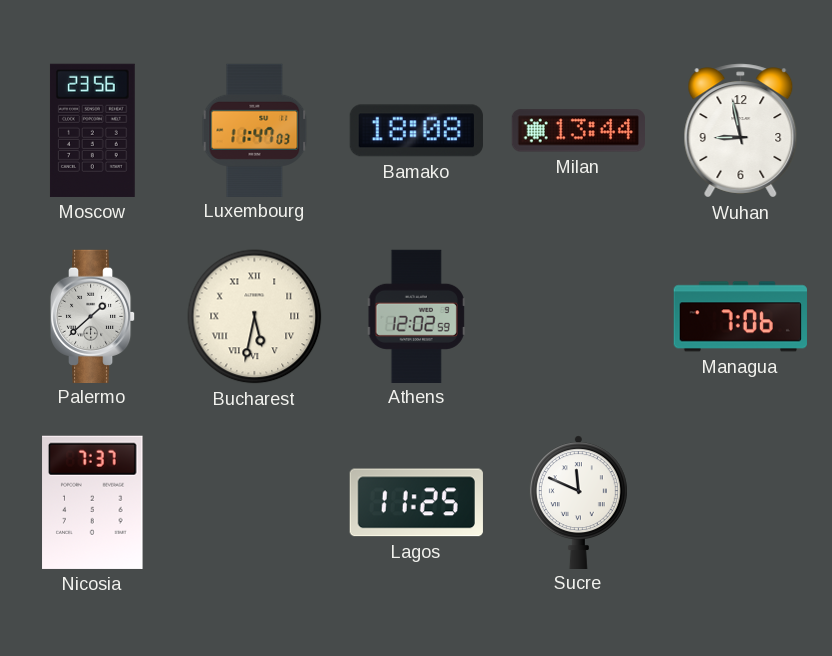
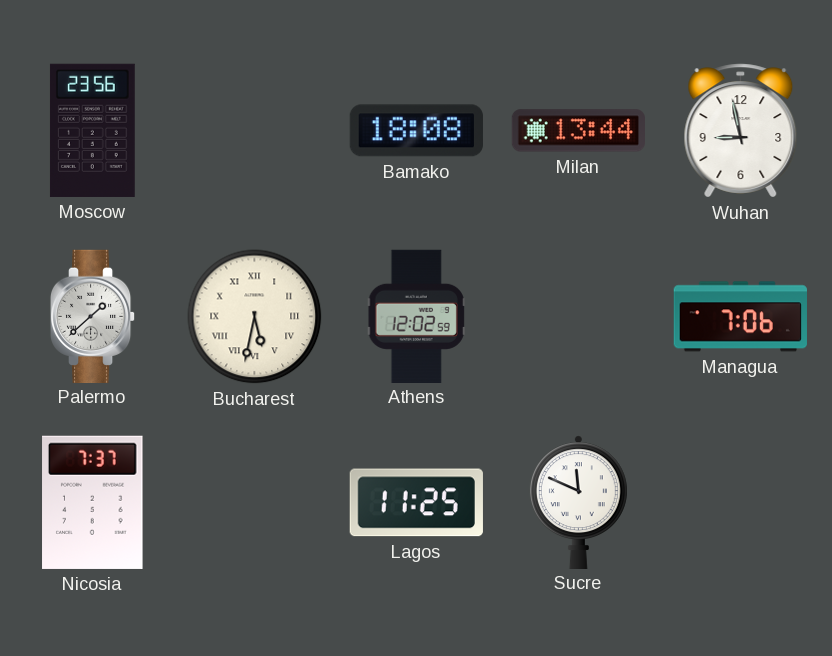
Luxembourg: 11:47 -> none
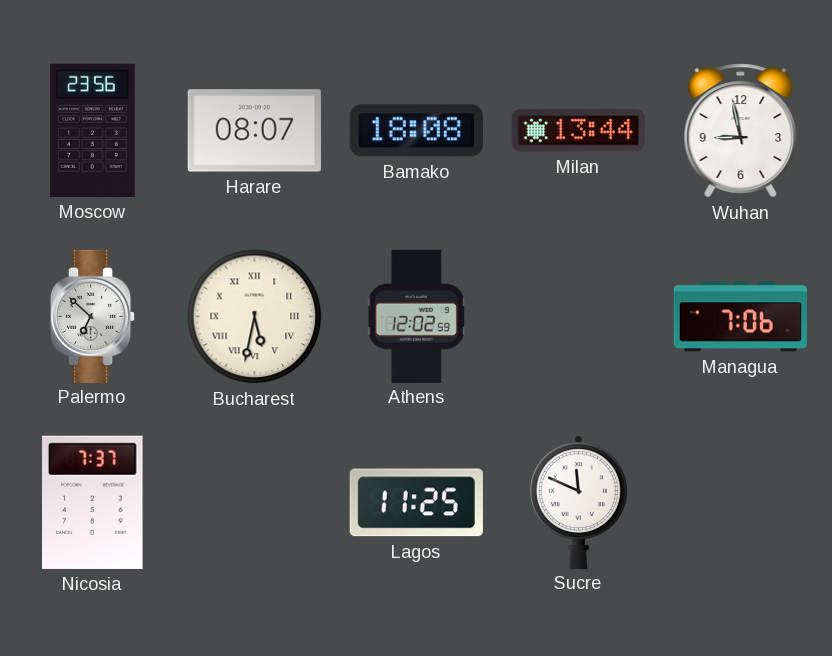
Harare: none -> 08:07
Palermo: 1:38 -> 6:52
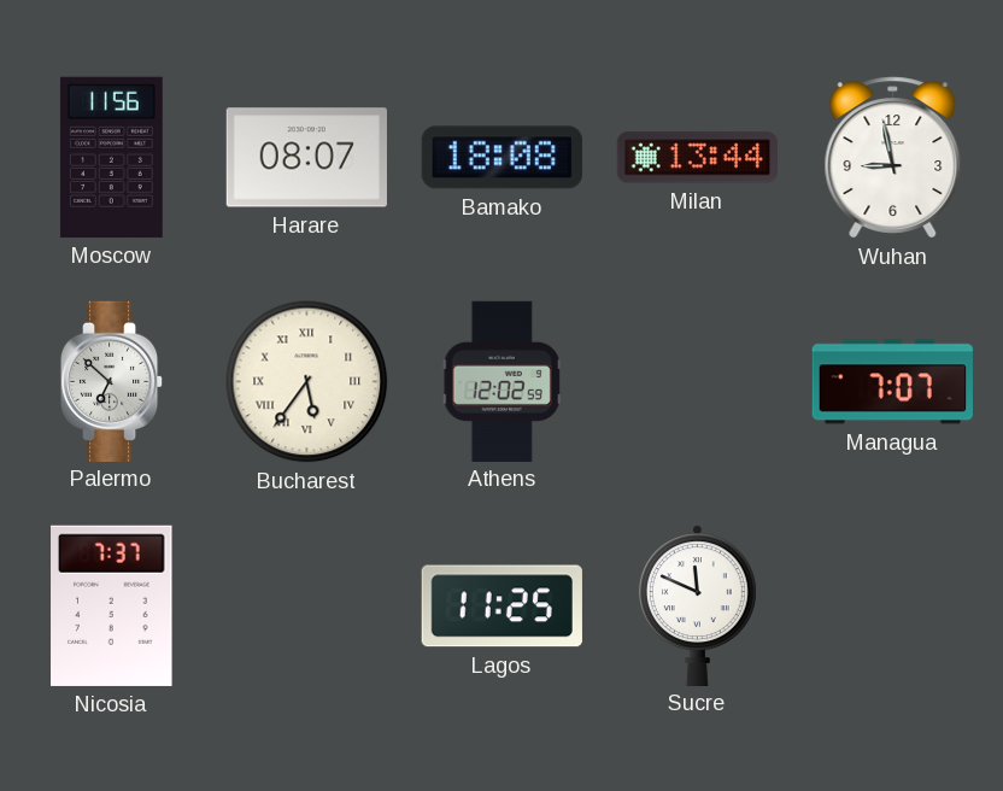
Moscow: 23:56 -> 11:56
Bucharest: 5:32 -> 5:36
Managua: 7:06 -> 7:07
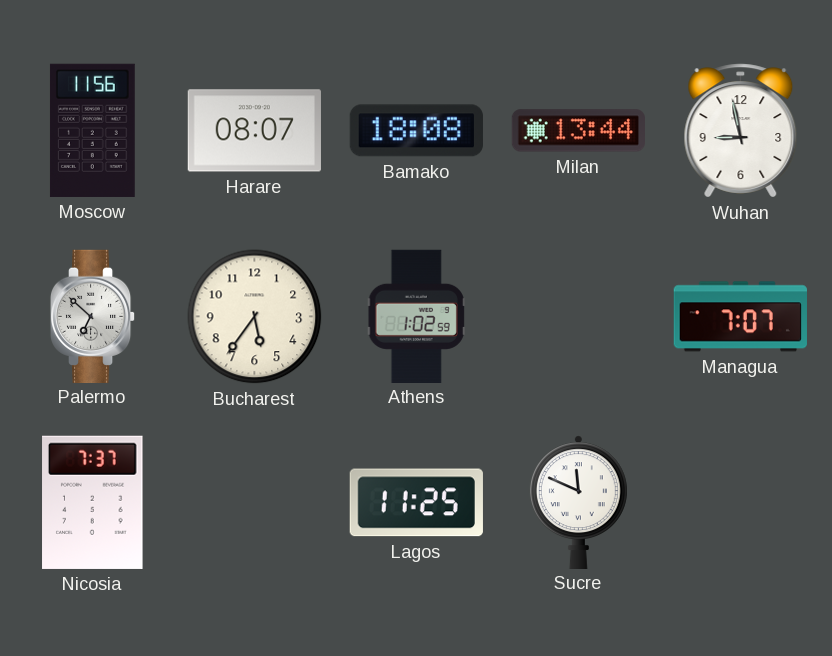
Bucharest numerals: Roman -> Arabic
Athens: 12:02 -> 1:02
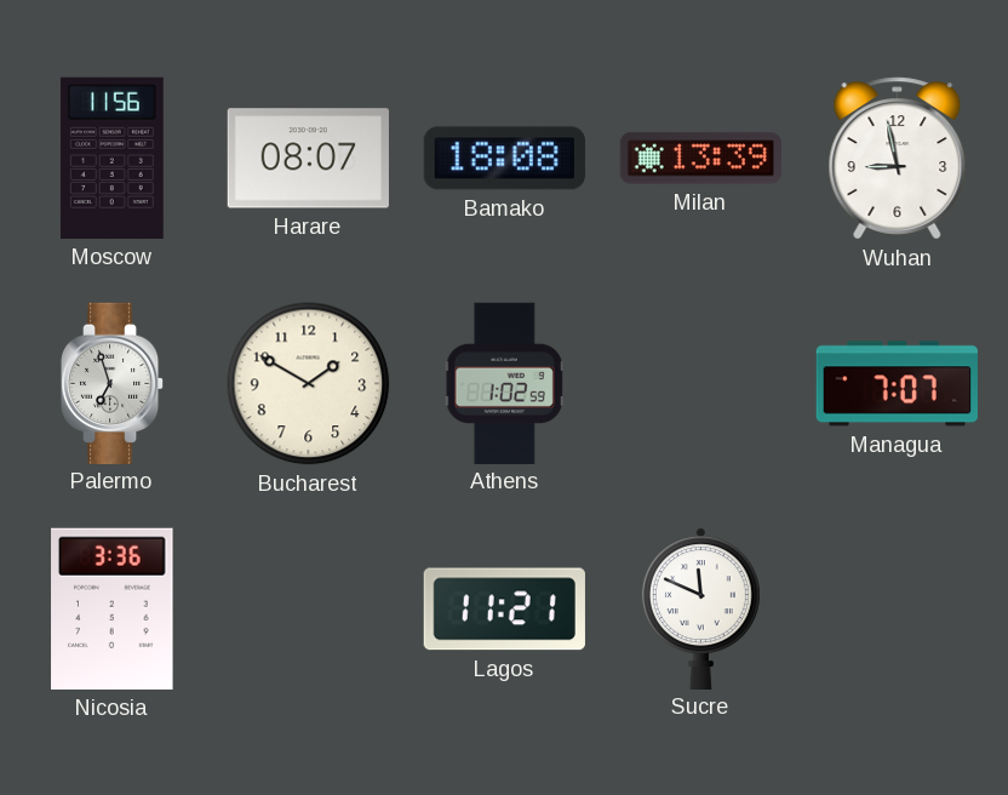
Milan: 13:44 -> 13:39
Palermo: 6:52 -> 6:57
Bucharest: 5:36 -> 1:50
Nicosia: 7:37 -> 3:36
Lagos: 11:25 -> 11:21
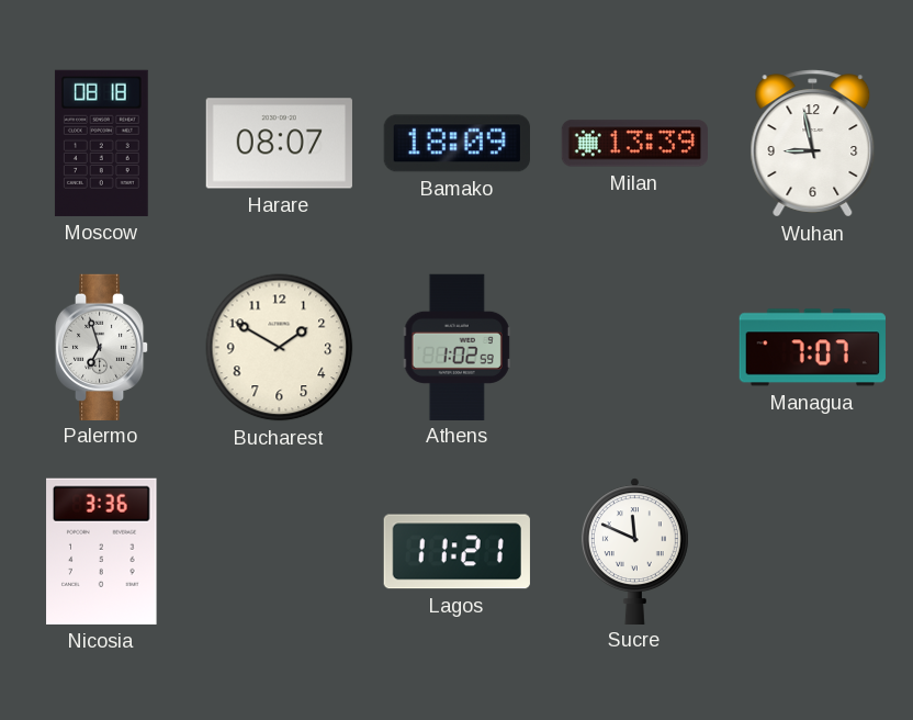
Moscow: 11:56 -> 08:18
Bamako: 18:08 -> 18:09
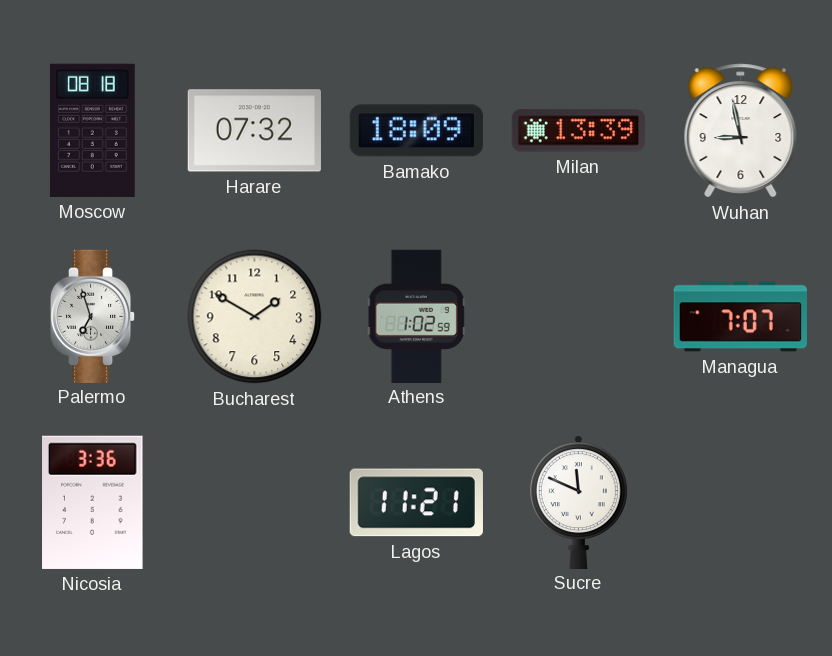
Harare: 08:07 -> 07:32
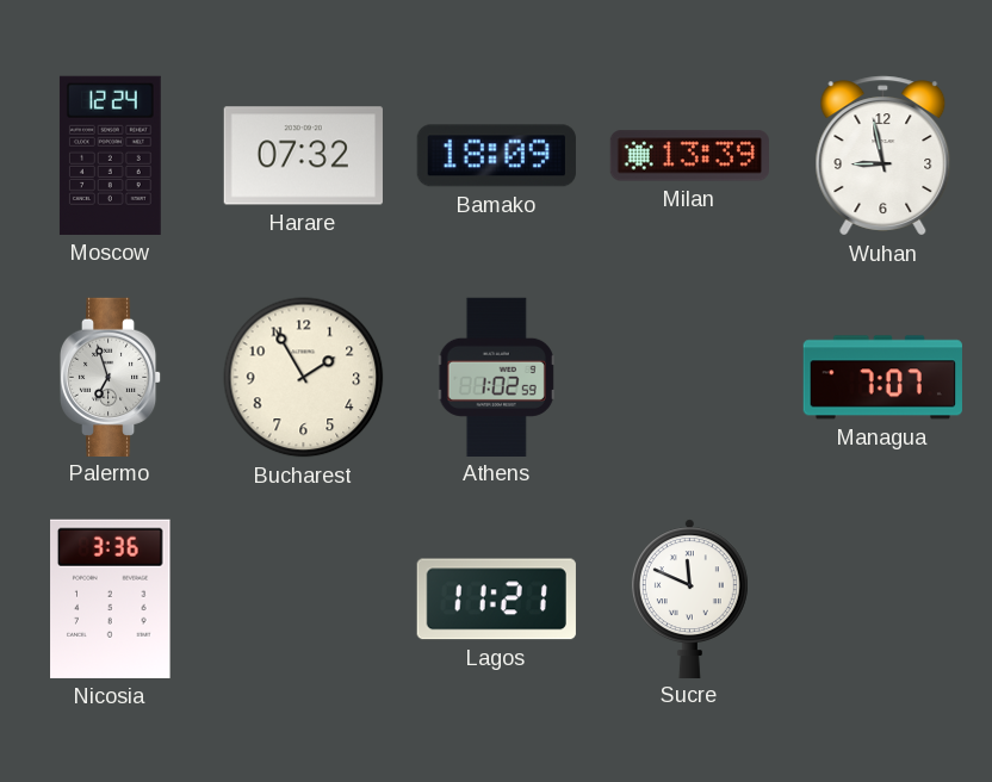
Moscow: 08:18 -> 12:24
Bucharest: 1:50 -> 1:55
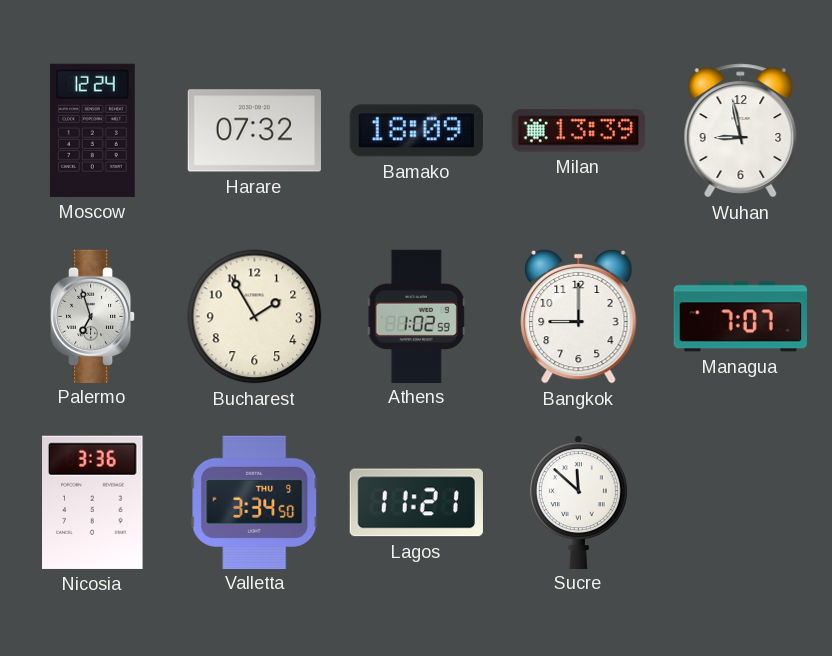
Bangkok: none -> 9:00
Valletta: none -> 3:34
Sucre: 11:49 -> 11:52
